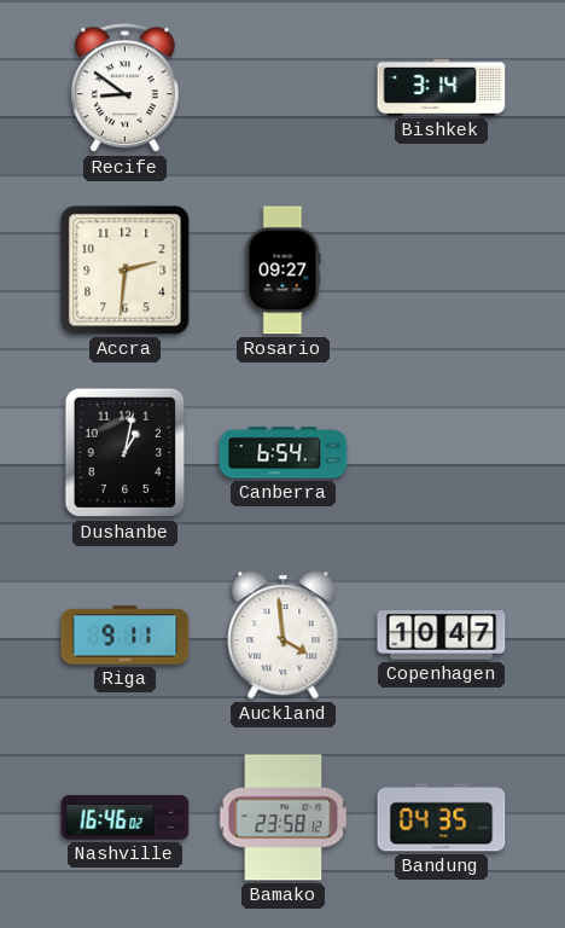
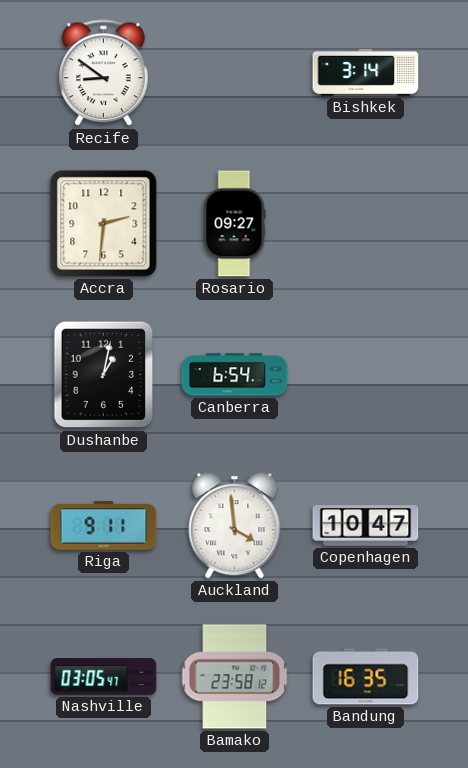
Nashville: 16:46 -> 03:05
Bandung: 04:35 -> 16:35
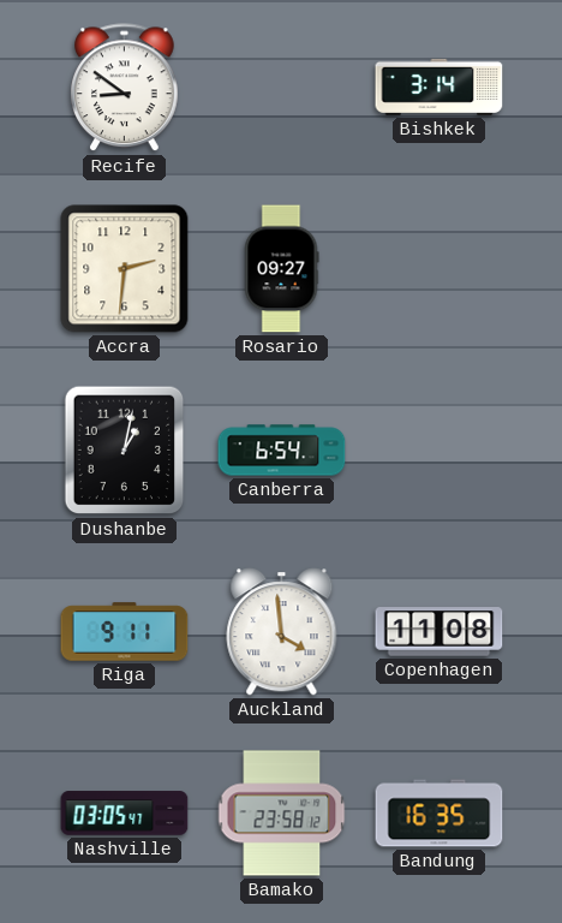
Copenhagen: 10:47 -> 11:08
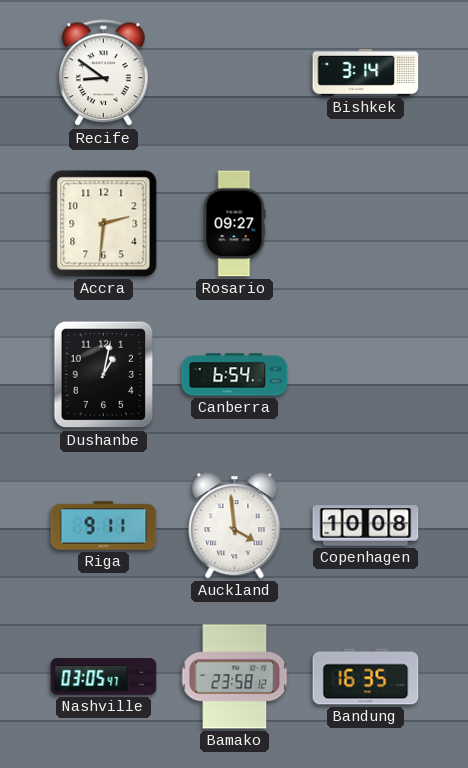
Copenhagen: 11:08 -> 10:08
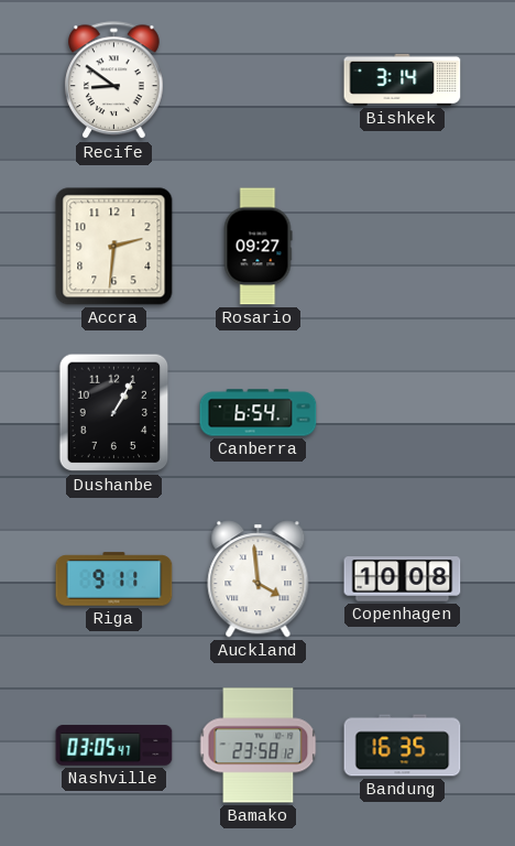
Dushanbe: 1:02 -> 1:05
